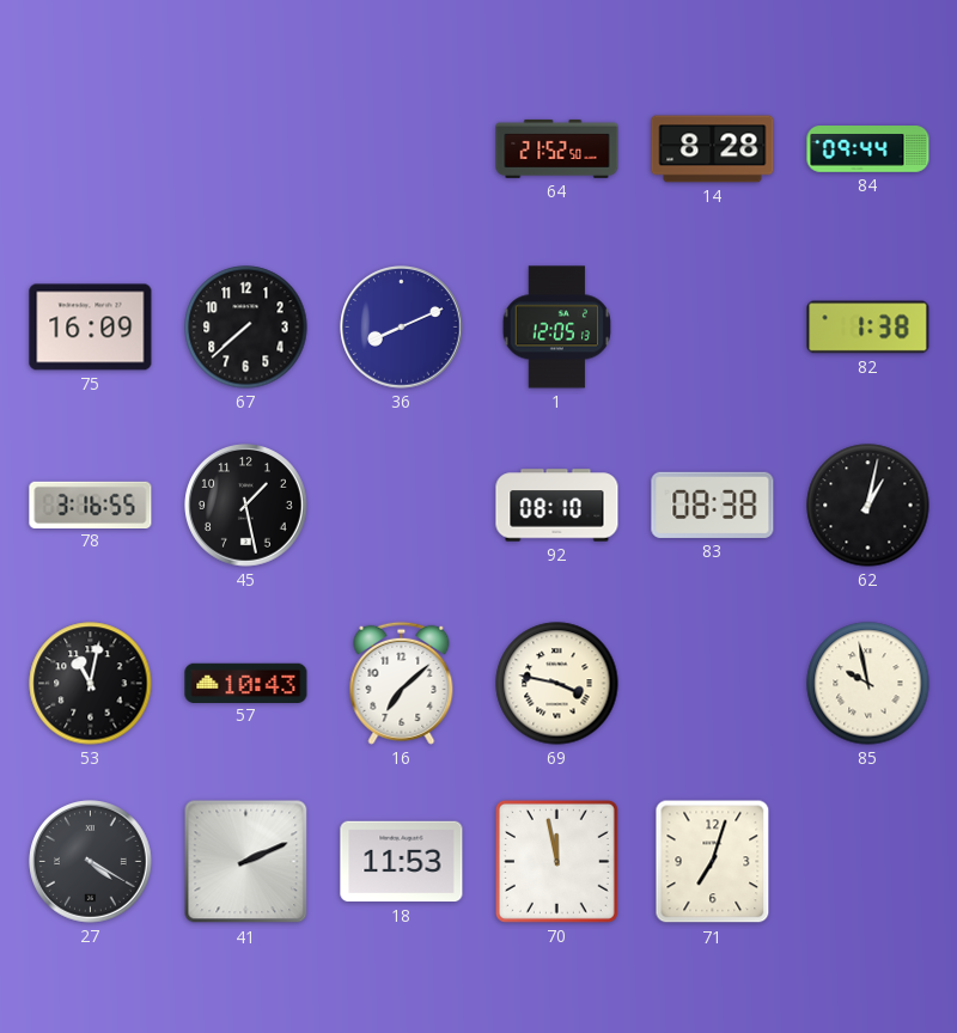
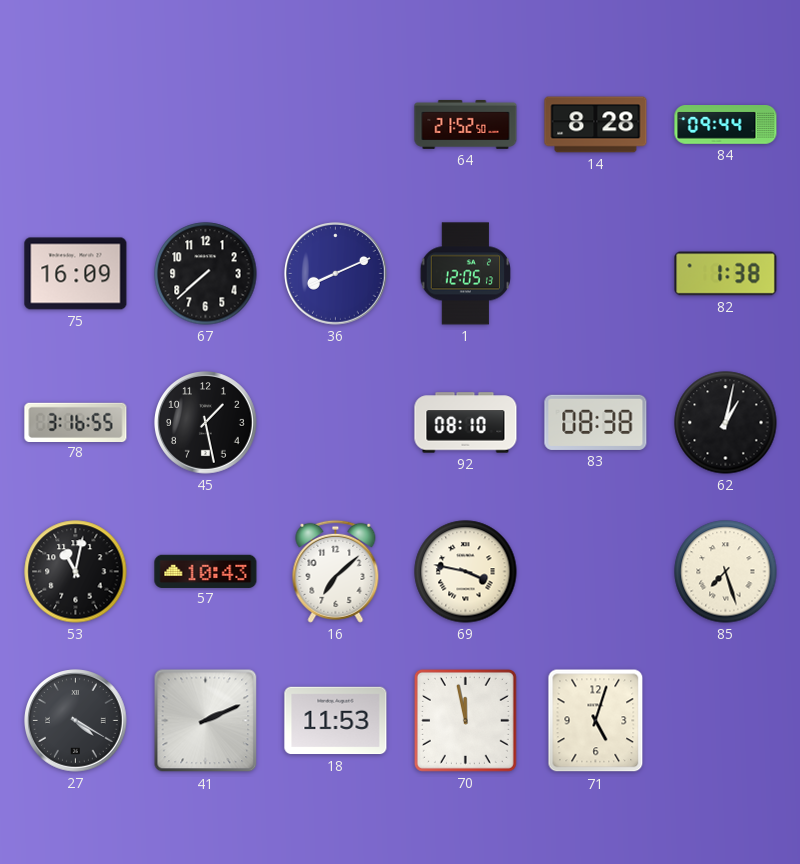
85: 9:58 -> 7:27
71: 7:03 -> 5:03
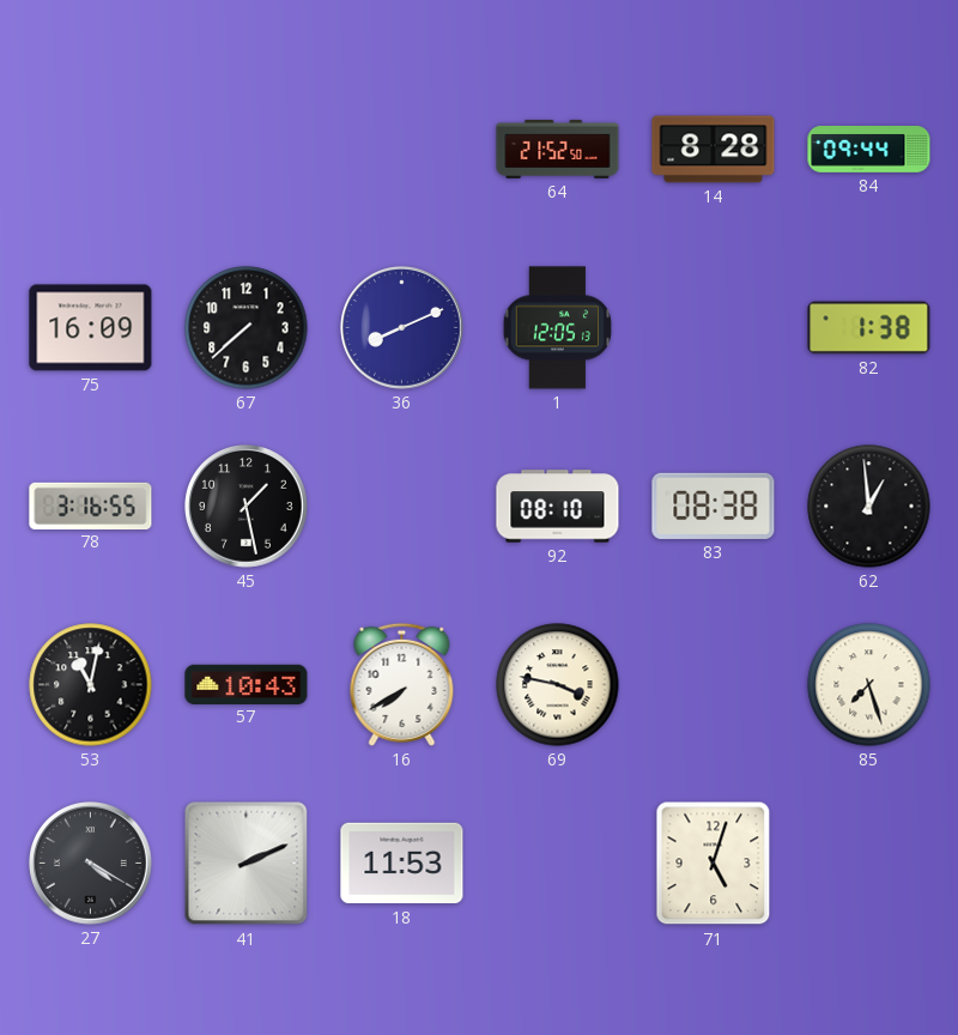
62: 1:02 -> 12:59
16: 7:08 -> 7:40
70: 11:58 -> none
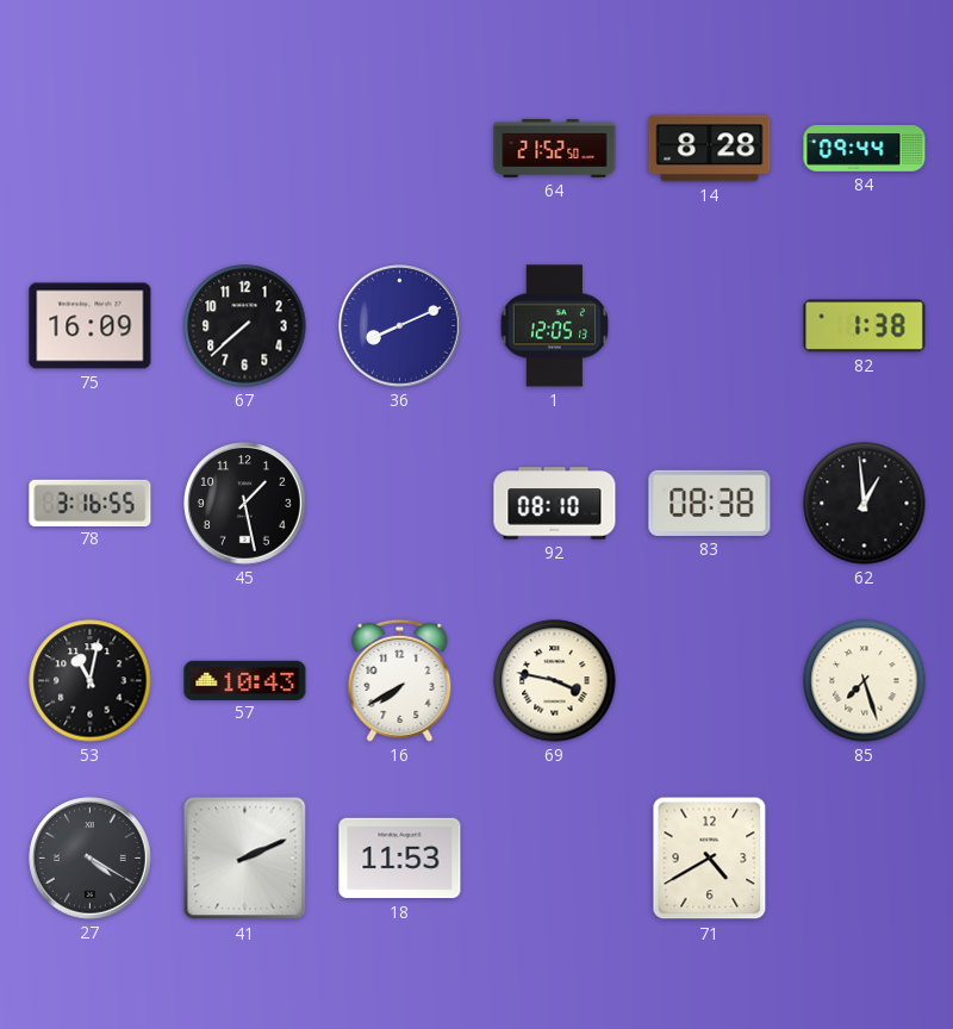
71: 5:03 -> 4:40
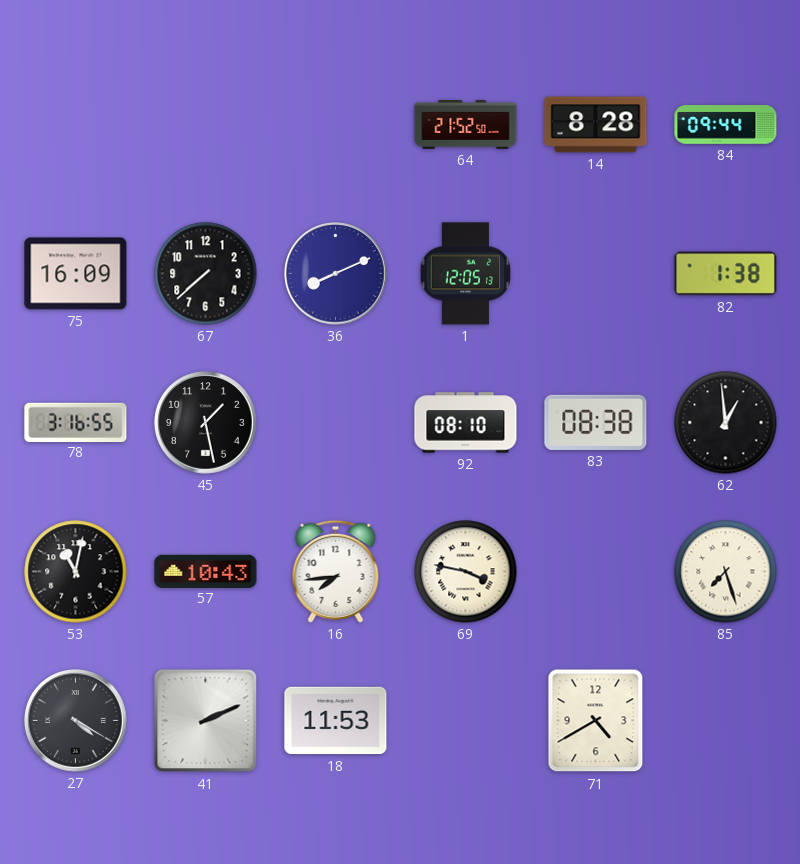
16: 7:40 -> 7:44
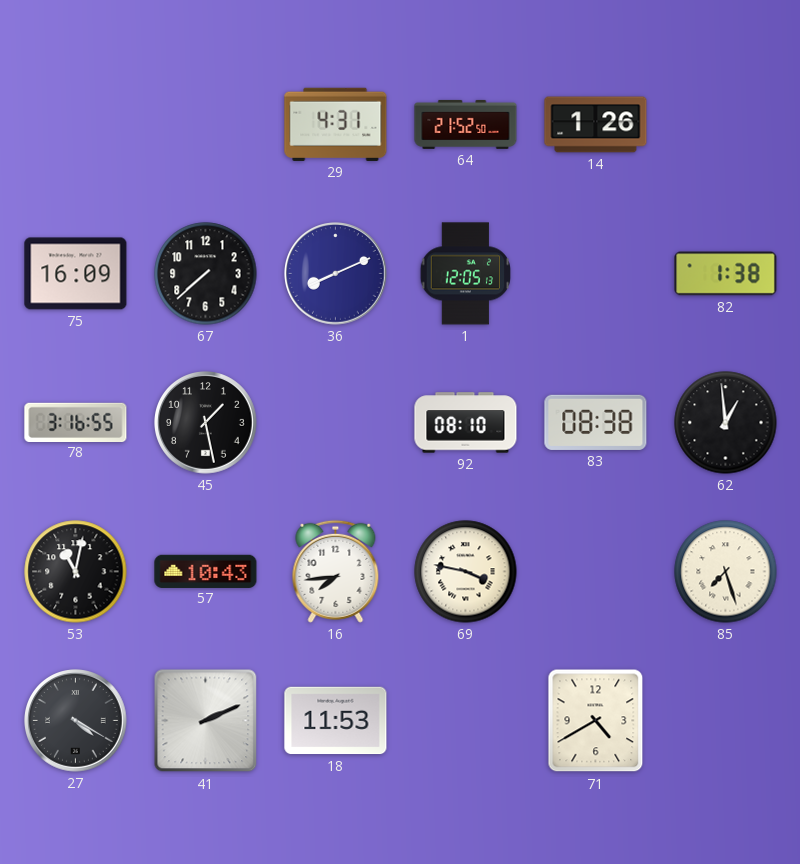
29: none -> 4:31
14: 8:28 -> 1:26
84: 09:44 -> none
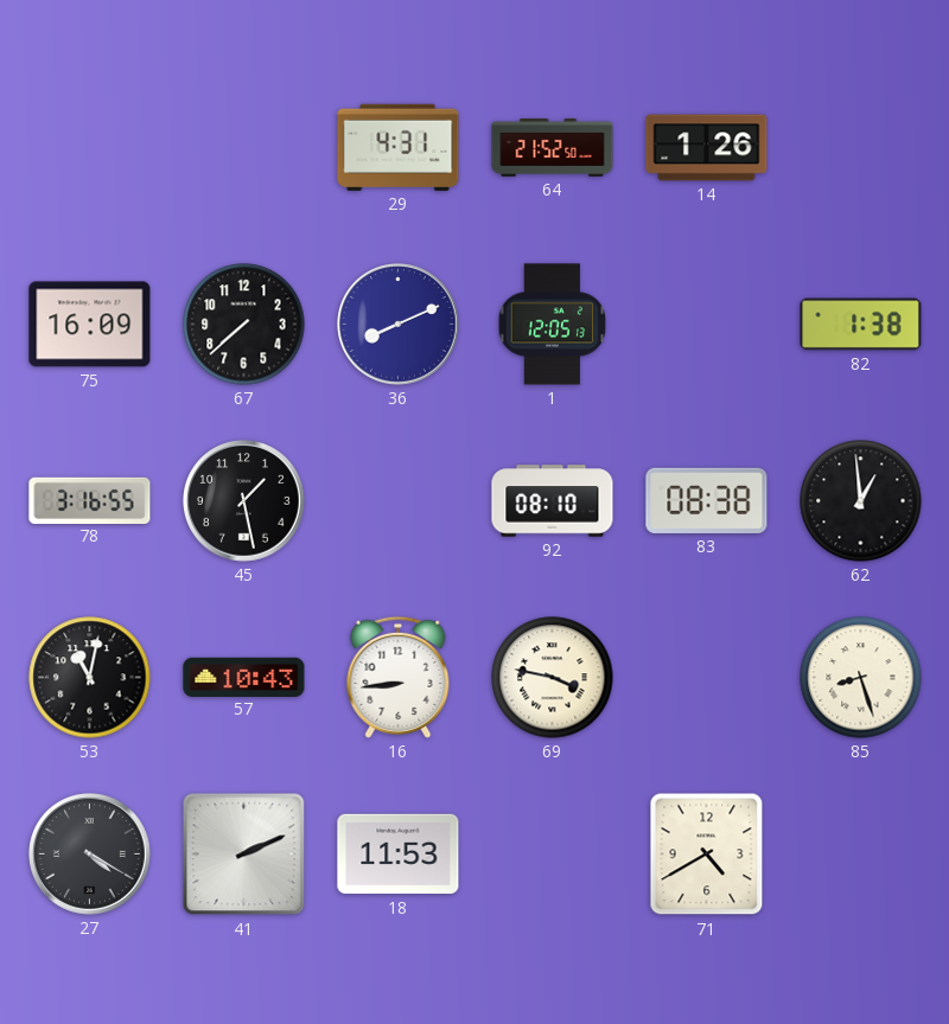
16: 7:44 -> 8:44
85: 7:27 -> 8:27
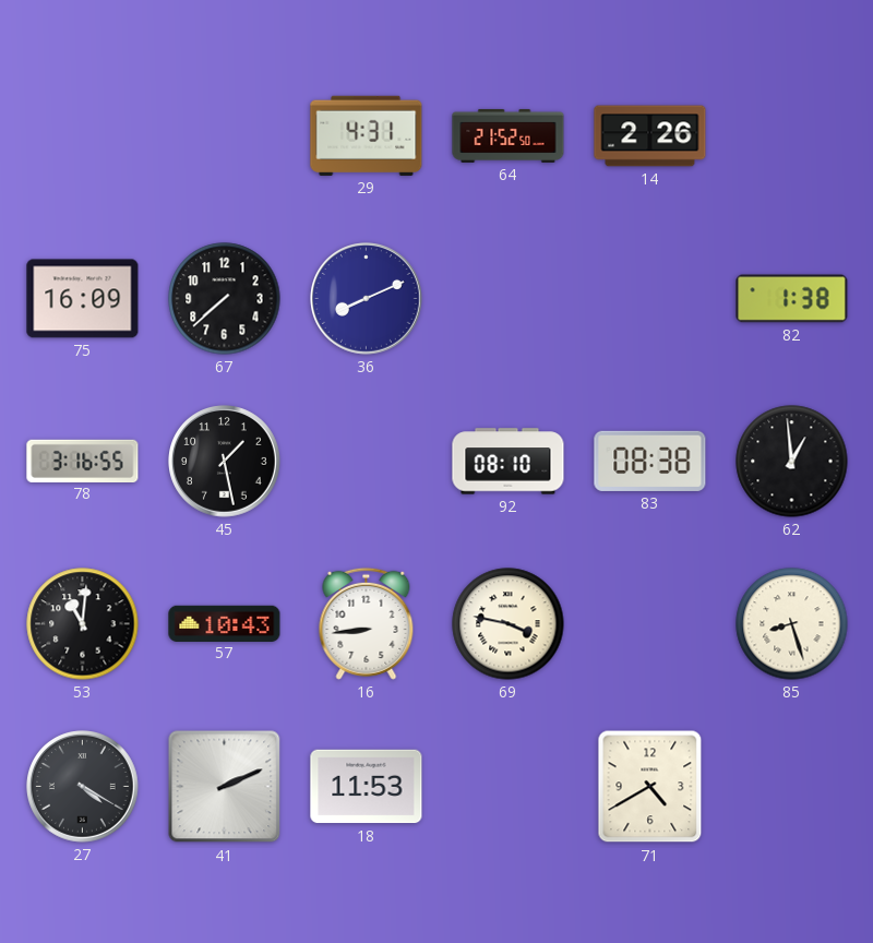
14: 1:26 -> 2:26
1: 12:05 -> none
53: 11:02 -> 11:01
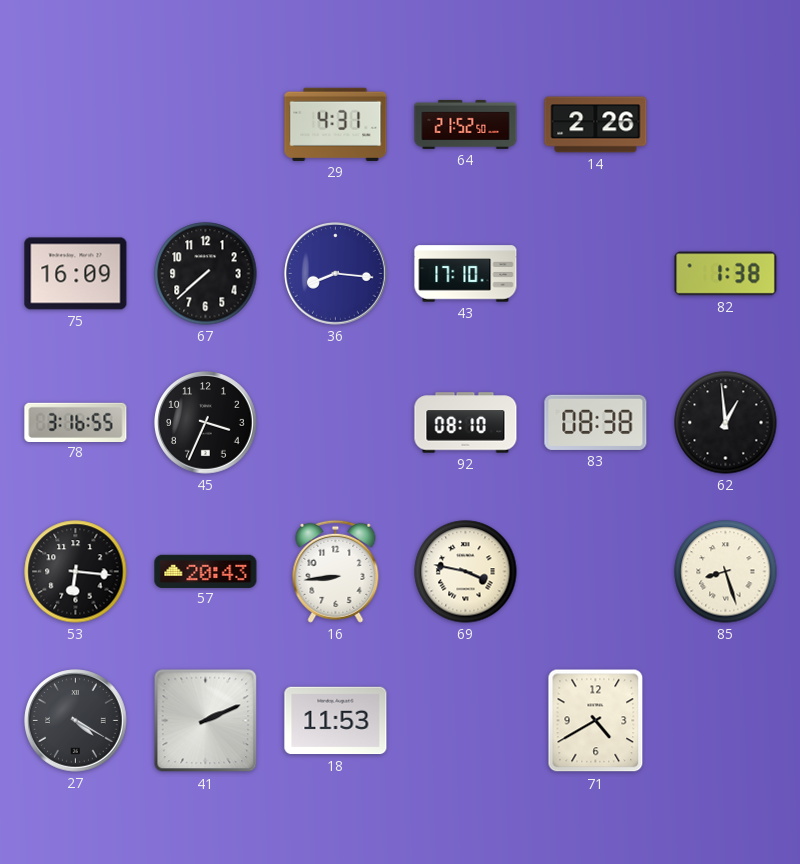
36: 8:11 -> 8:16
43: none -> 17:10
45: 1:28 -> 3:34
53: 11:01 -> 6:16
57: 10:43 -> 20:43
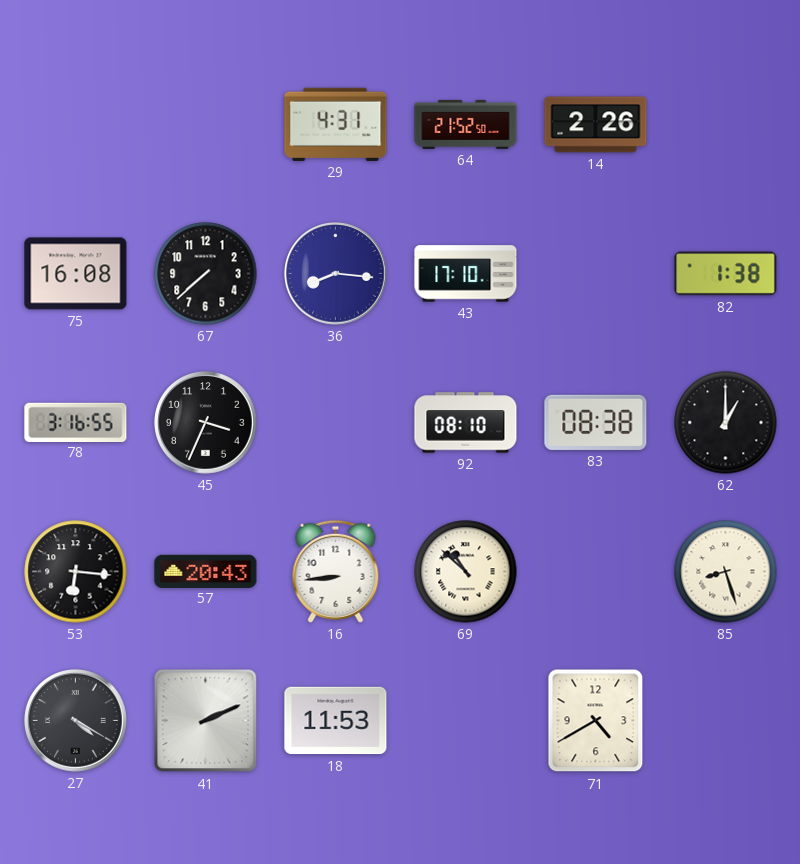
75: 16:09 -> 16:08
62: 12:59 -> 1:00
69: 3:47 -> 10:52
